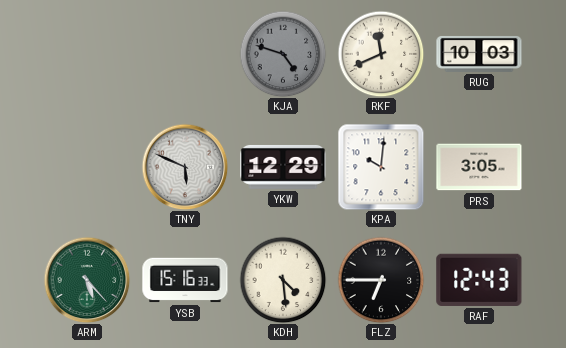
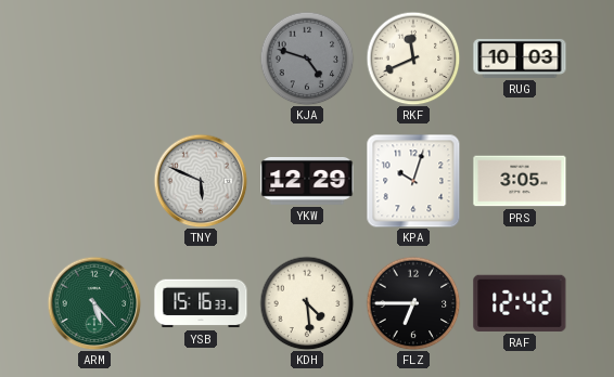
KPA: 10:01 -> 10:03
RAF: 12:43 -> 12:42
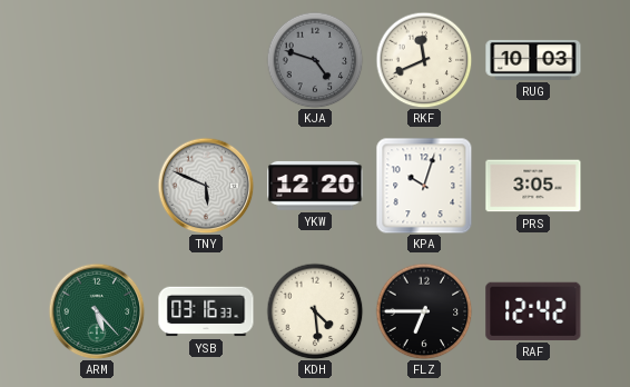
YKW: 12:29 -> 12:20
YSB: 15:16 -> 03:16
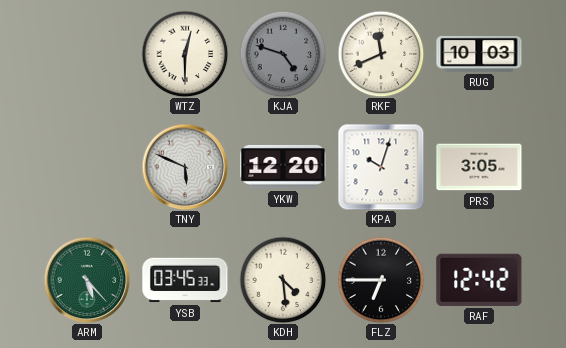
WTZ: none -> 12:30
YSB: 03:16 -> 03:45
